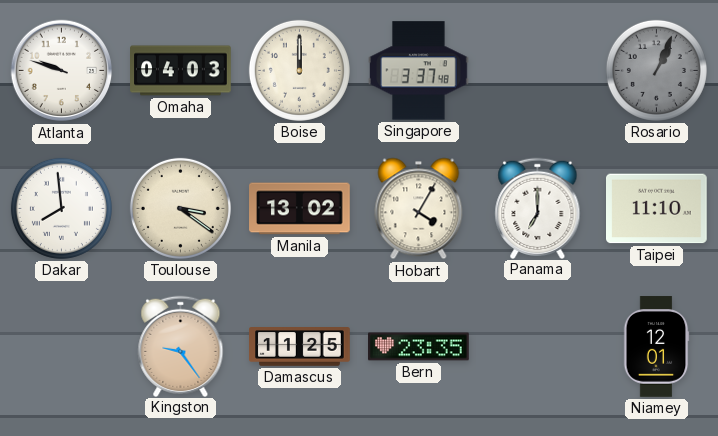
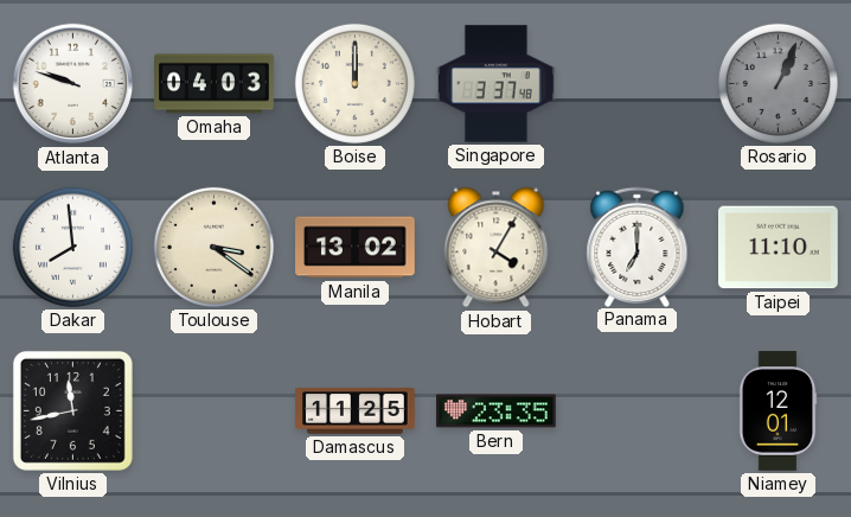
Vilnius: none -> 11:43
Kingston: 9:24 -> none
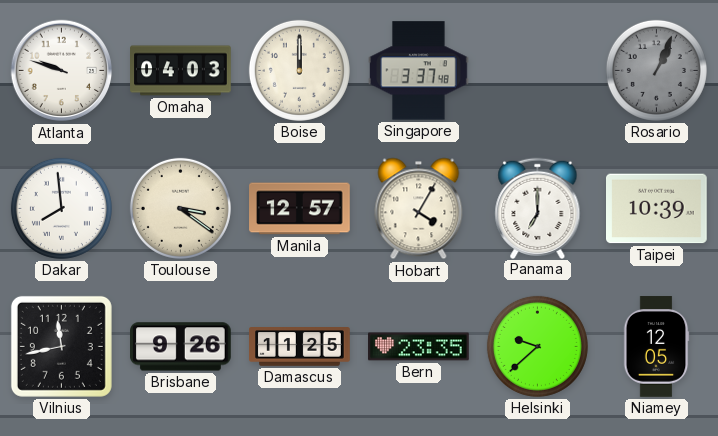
Manila: 13:02 -> 12:57
Taipei: 11:10 -> 10:39
Brisbane: none -> 9:26
Helsinki: none -> 9:38
Niamey: 12:01 -> 12:05
